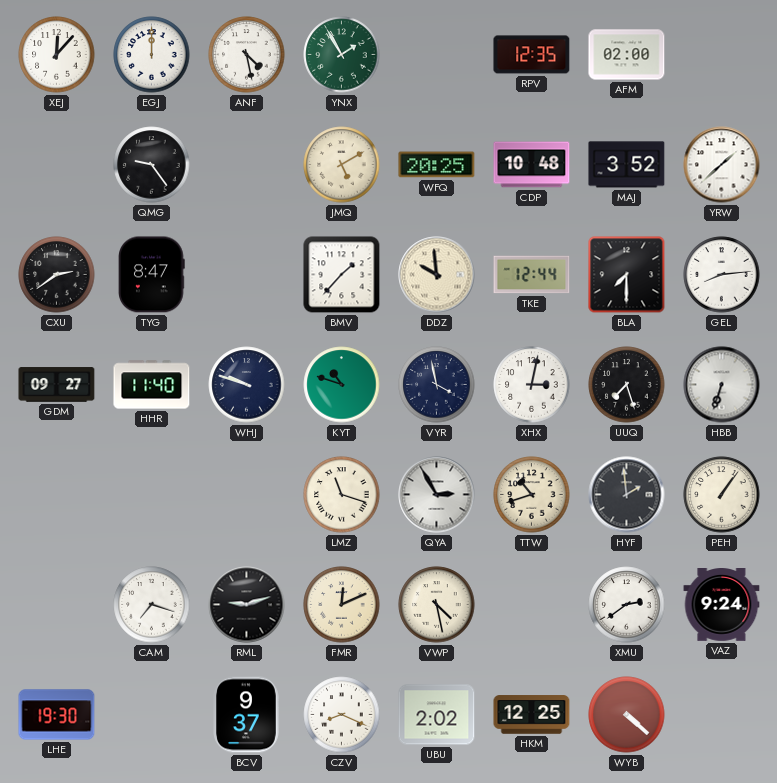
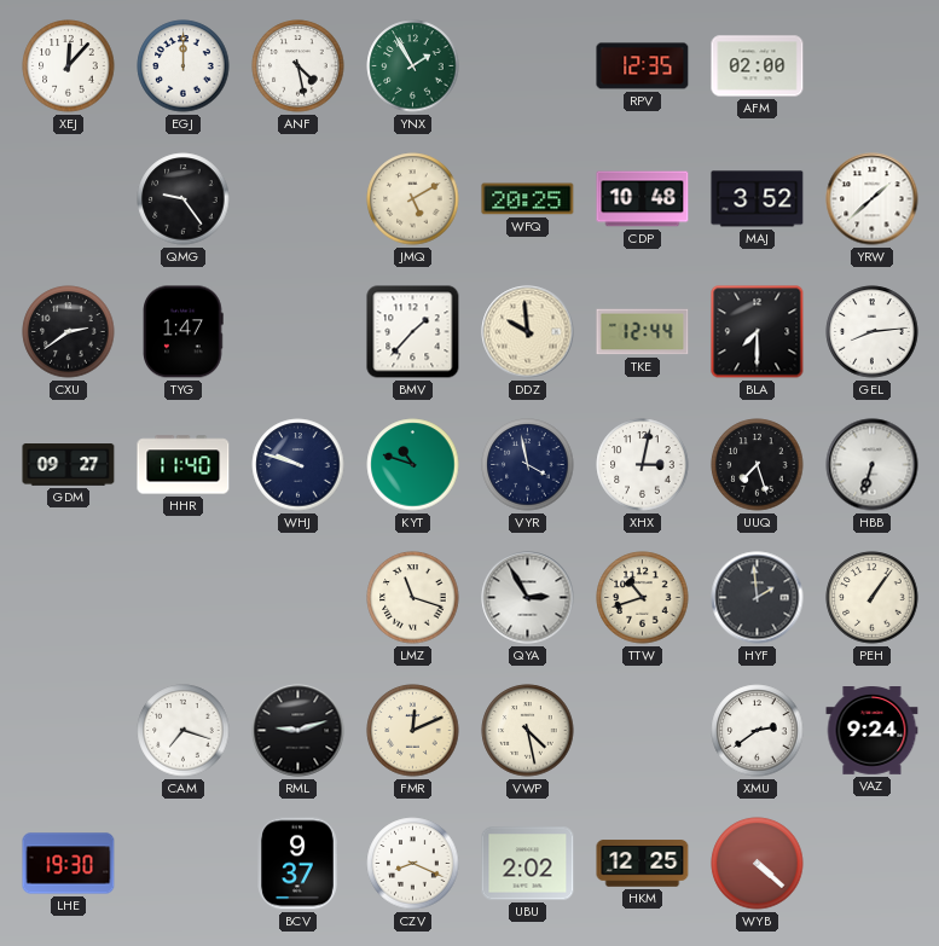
TYG: 8:47 -> 1:47
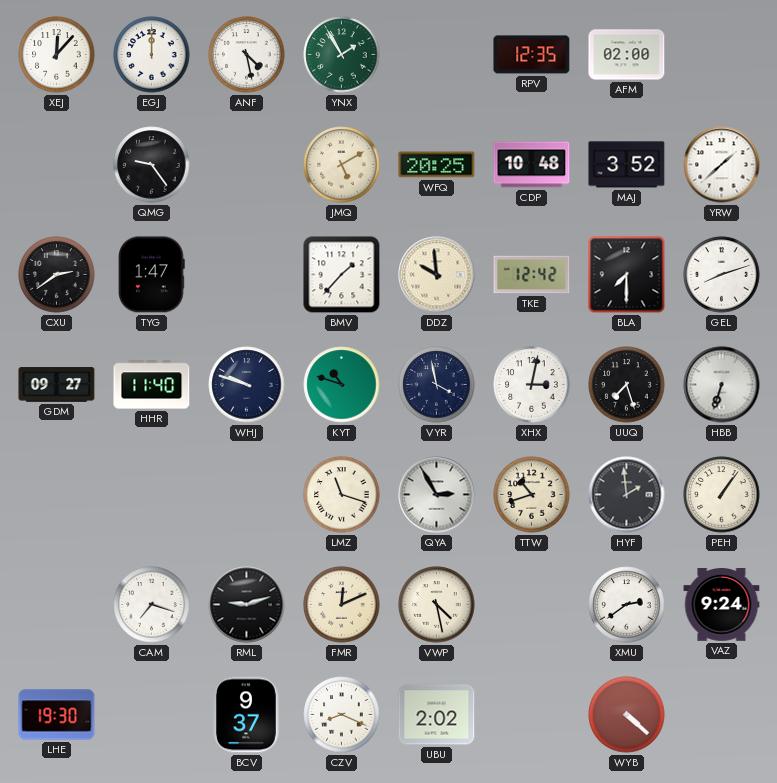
TKE: 12:44 -> 12:42
GEL: 8:14 -> 8:12
HKM: 12:25 -> none
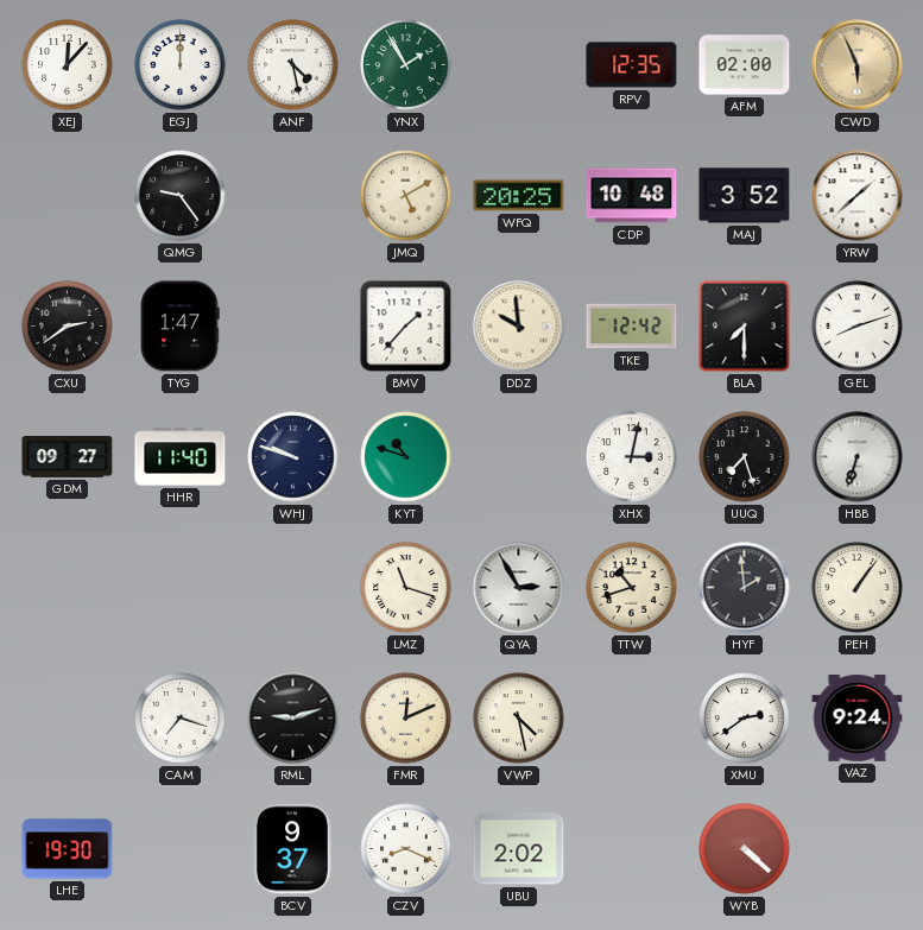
CWD: none -> 5:56
VYR: 3:58 -> none
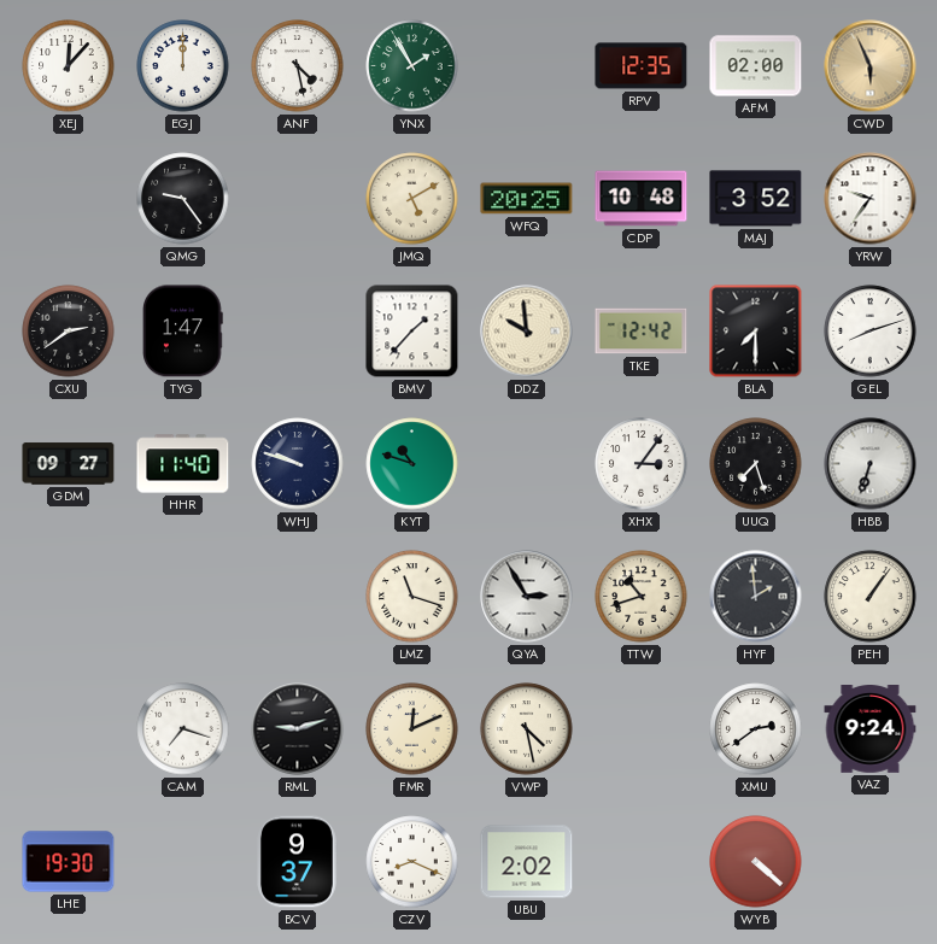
YRW: 1:38 -> 9:36
XHX: 3:02 -> 3:06
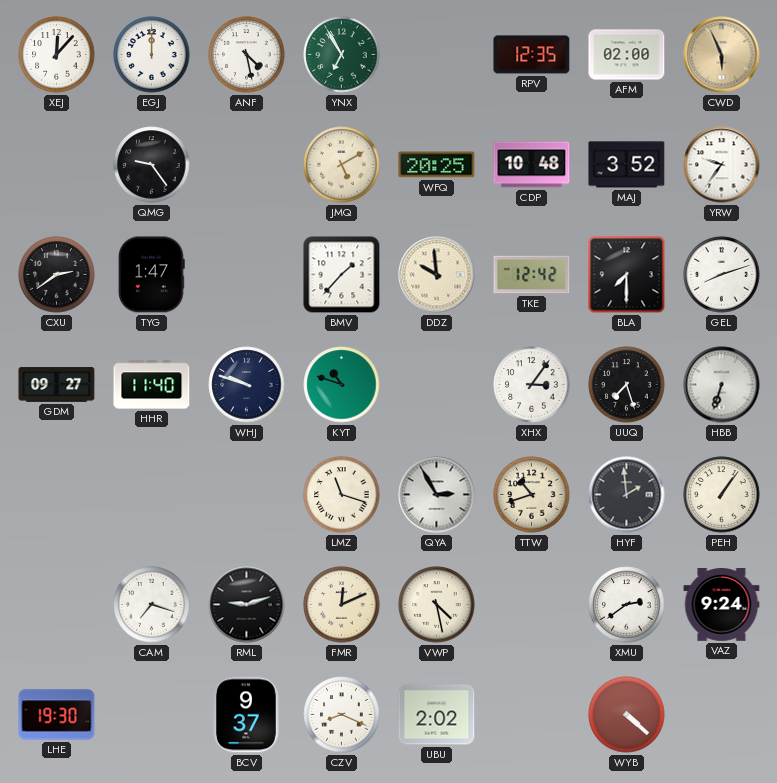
YNX: 1:55 -> 6:55
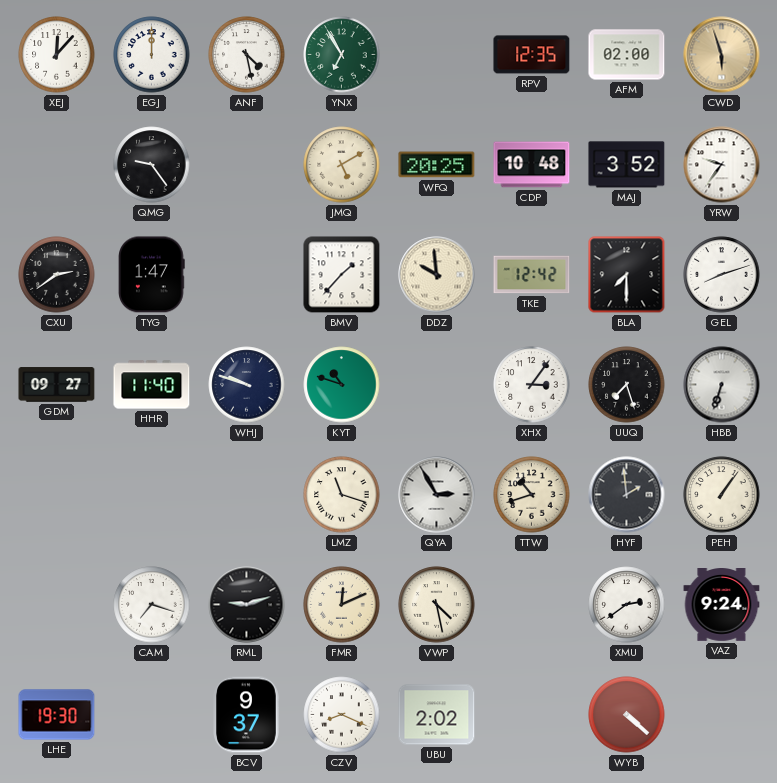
CWD: 5:56 -> 5:57
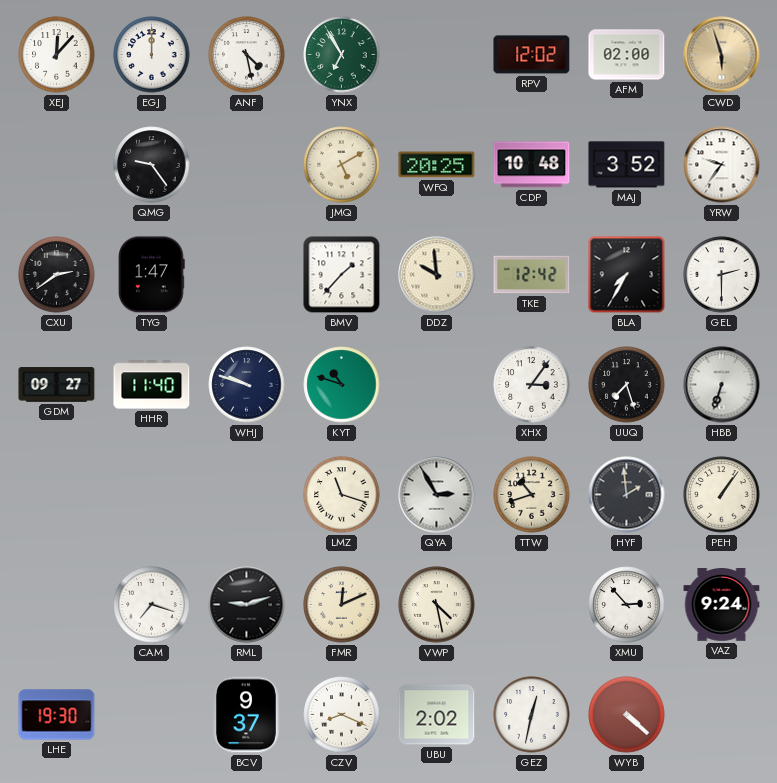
RPV: 12:35 -> 12:02
BLA: 7:30 -> 7:35
GEL: 8:12 -> 2:30
XMU: 2:39 -> 2:53
GEZ: none -> 12:32
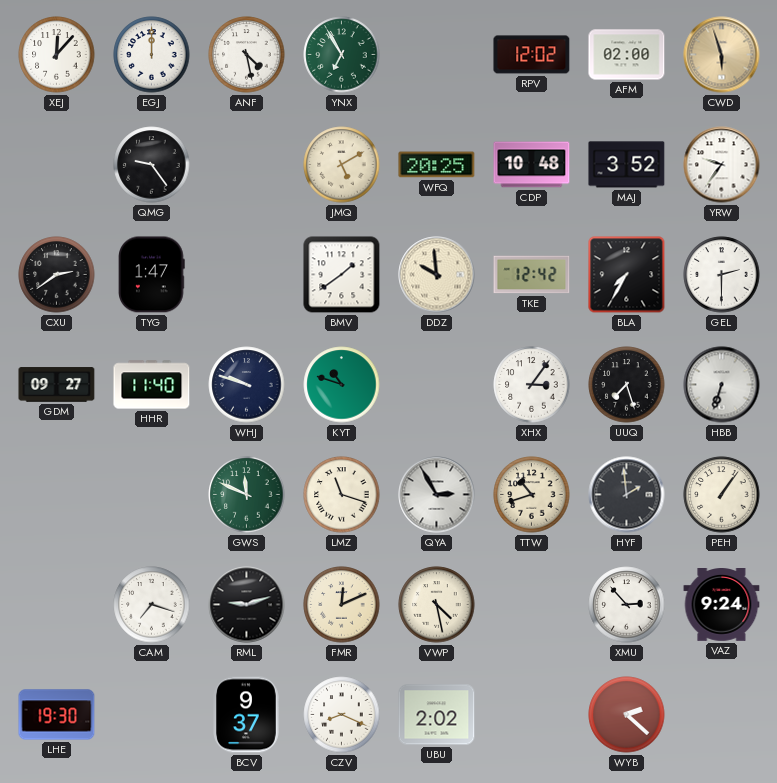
BMV: 1:37 -> 1:39
GWS: none -> 11:49
GEZ: 12:32 -> none
WYB: 4:22 -> 2:22
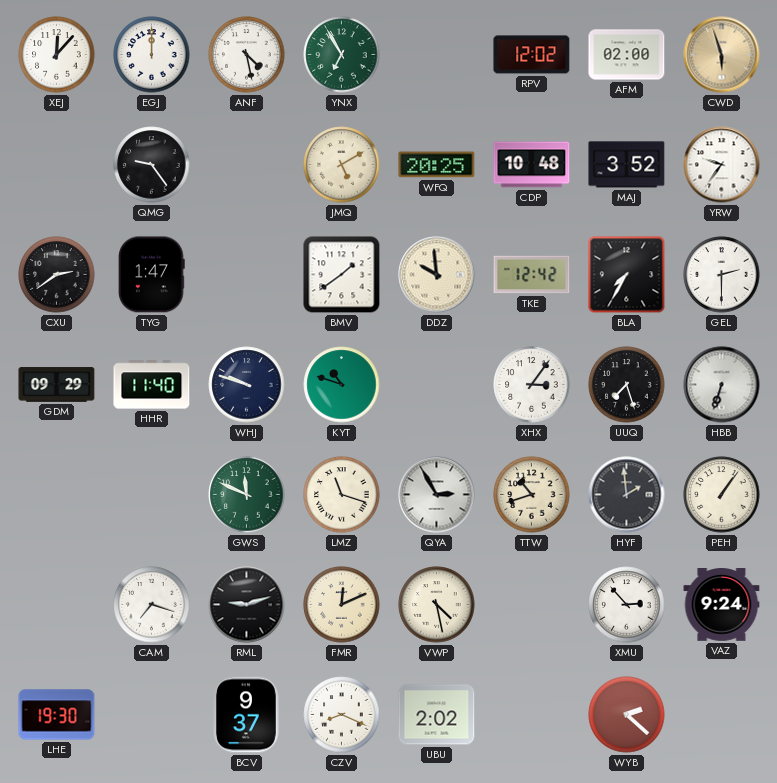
GDM: 09:27 -> 09:29
